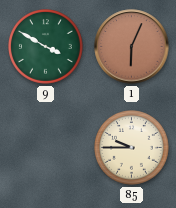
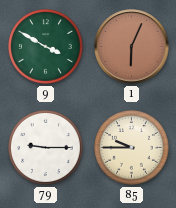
79: none -> 9:15
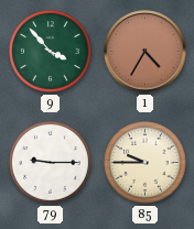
9: 3:50 -> 3:53
1: 6:04 -> 4:35
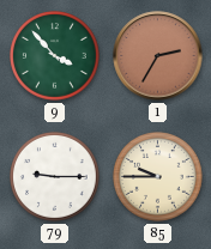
1: 4:35 -> 2:35
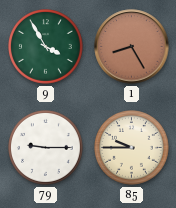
9: 3:53 -> 3:55
1: 2:35 -> 8:25
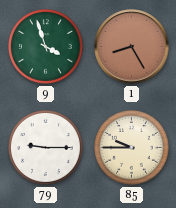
9: 3:55 -> 3:57
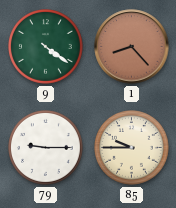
9: 3:57 -> 4:21
1: 8:25 -> 8:23
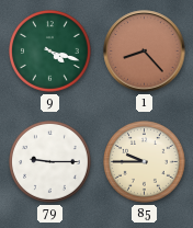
9: 4:21 -> 4:18
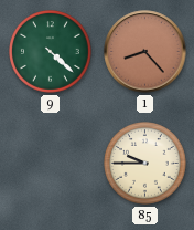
9: 4:18 -> 4:22
79: 9:15 -> none
